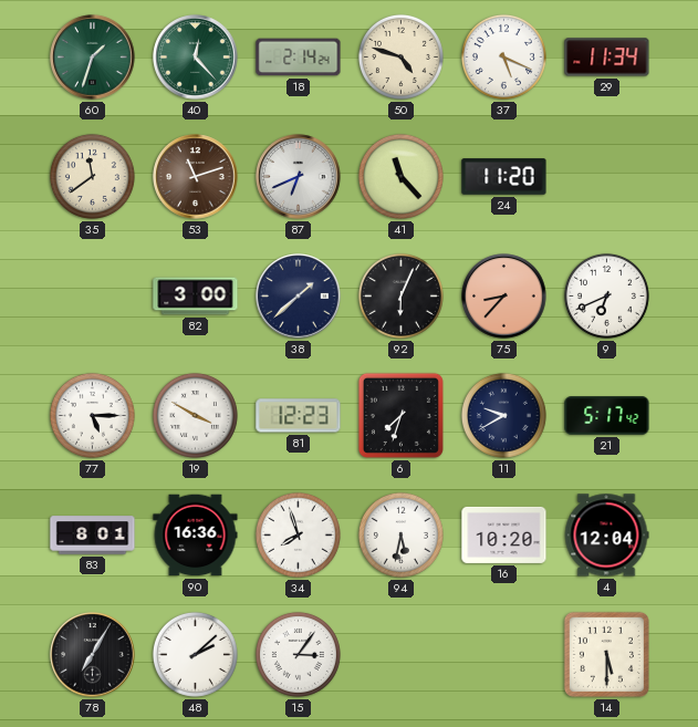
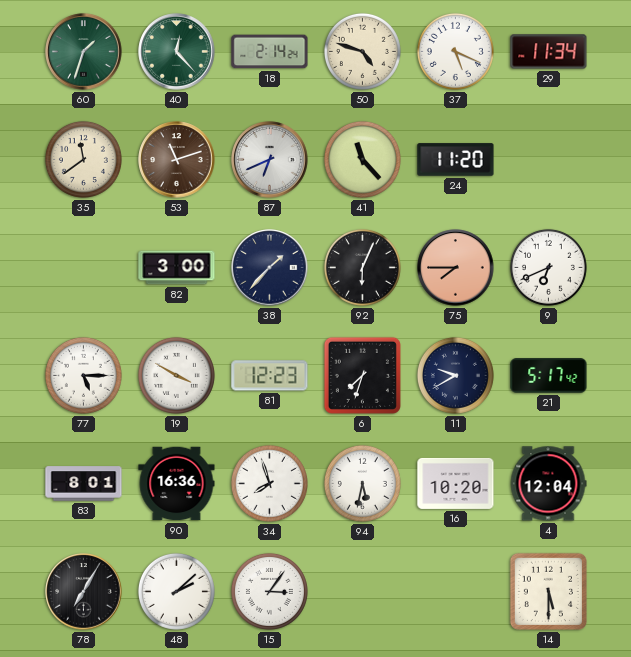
38: 1:38 -> 1:37
75: 8:37 -> 7:45
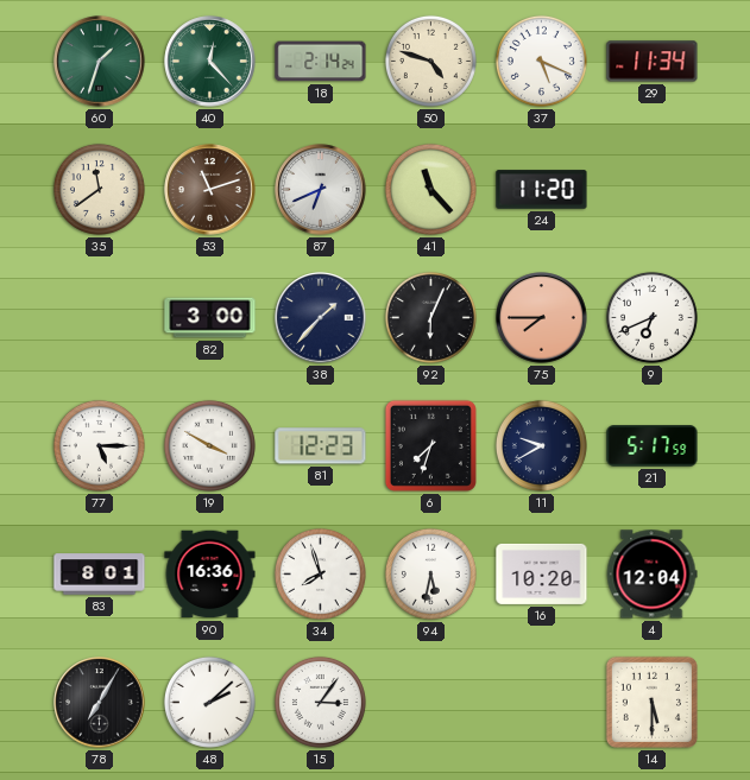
21: 5:17:42 -> 5:17:59
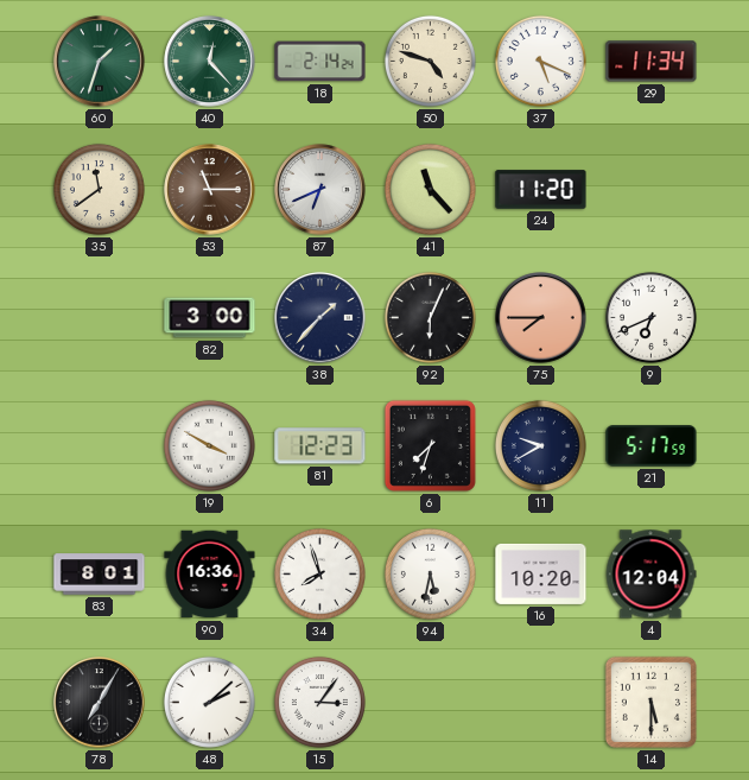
53: 11:12 -> 11:15
77: 5:15 -> none
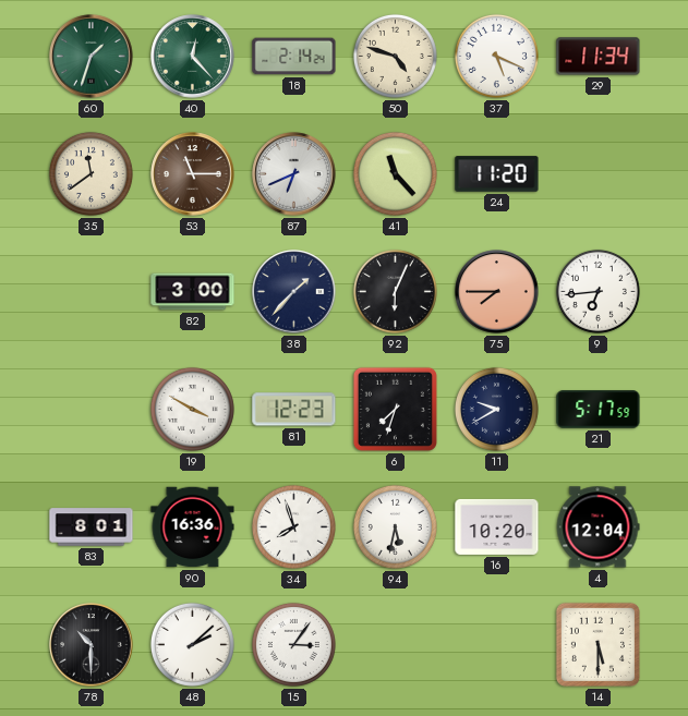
9: 6:41 -> 6:44
78: 7:05 -> 10:30
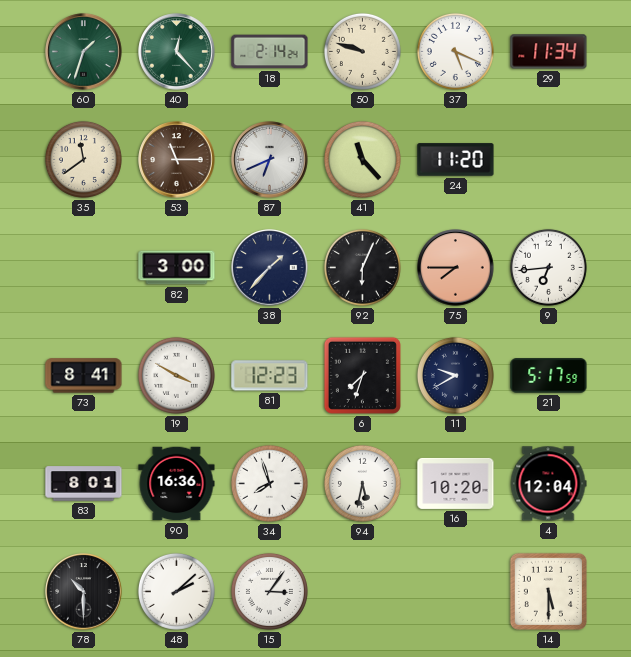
50: 4:48 -> 9:48
73: none -> 8:41
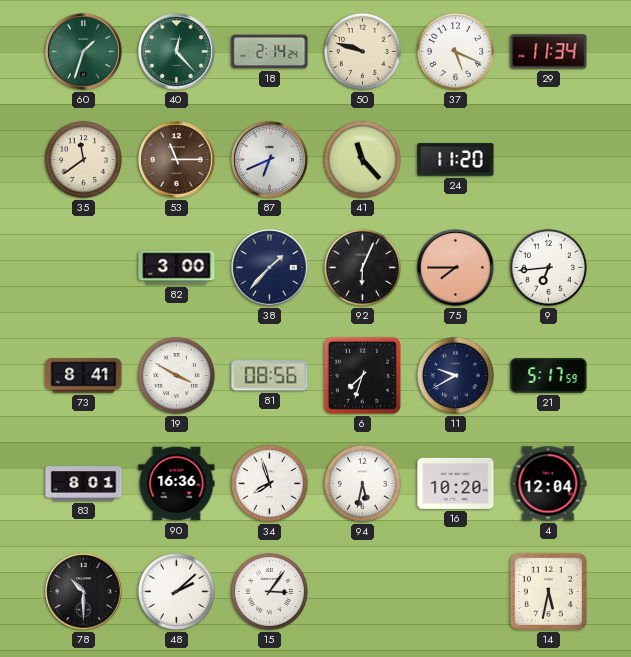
81: 12:23 -> 08:56
14: 5:30 -> 5:32
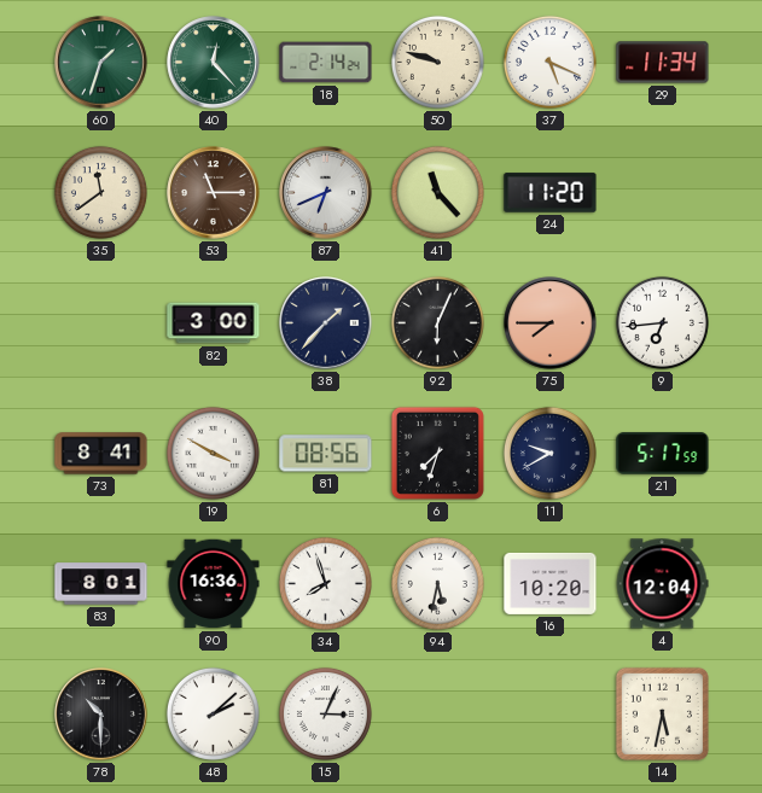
15: 3:06 -> 3:04
